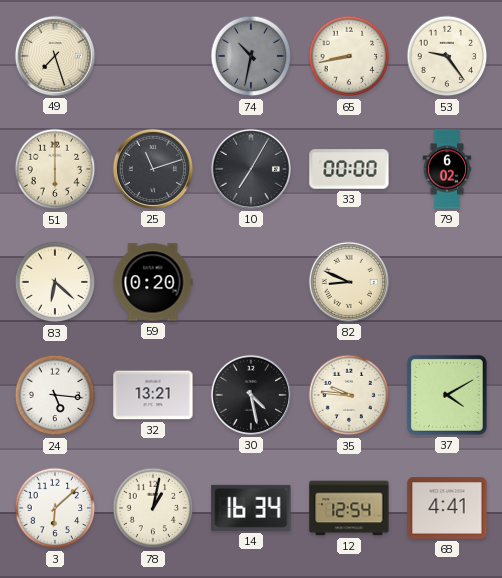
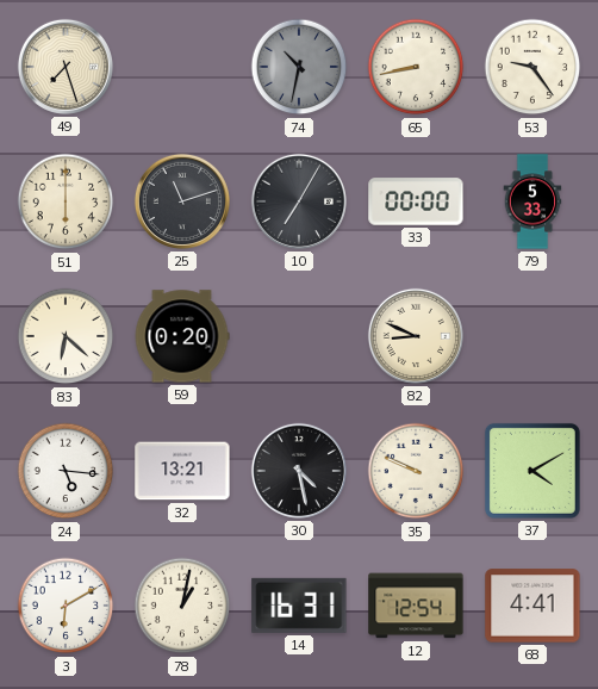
79: 6:02 -> 5:33
35: 9:46 -> 9:49
3: 6:08 -> 6:10
14: 16:34 -> 16:31
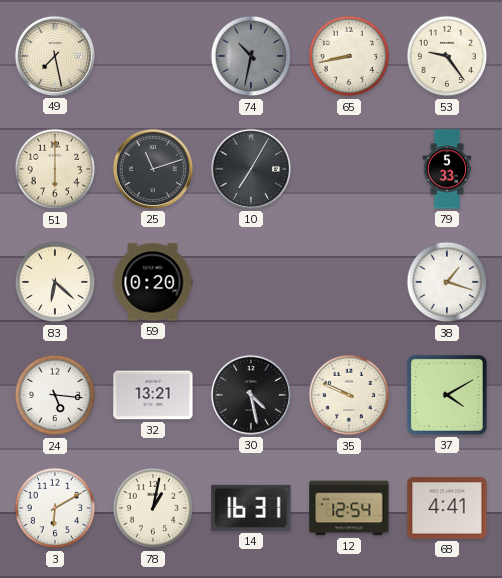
49: 7:27 -> 7:28
33: 00:00 -> none
82: 8:49 -> none
38: none -> 1:18
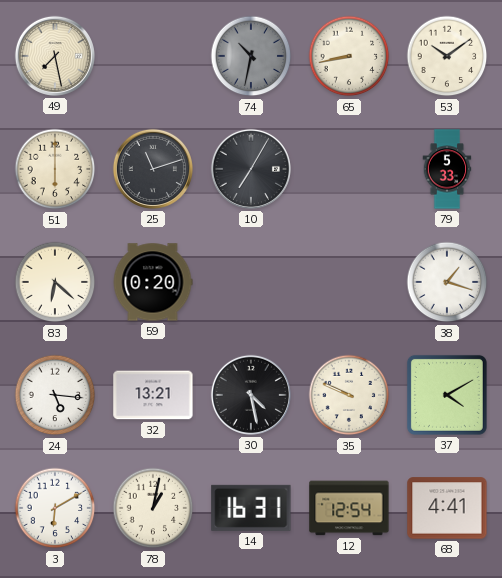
53: 9:24 -> 10:09
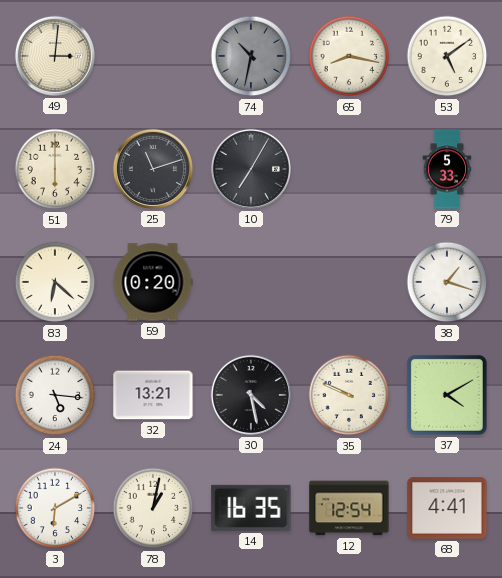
49: 7:28 -> 3:01
65: 8:43 -> 8:17
53: 10:09 -> 5:09
14: 16:31 -> 16:35
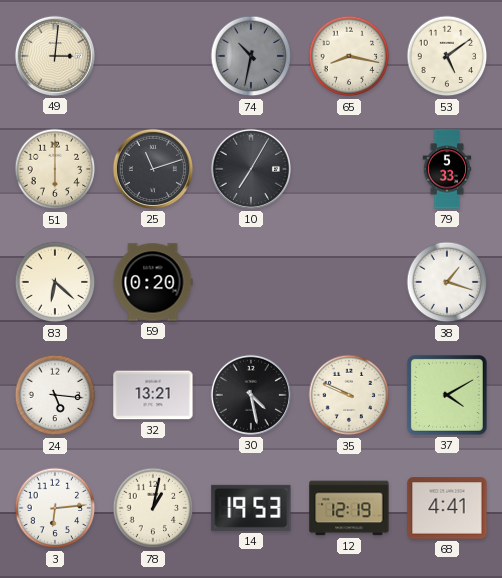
3: 6:10 -> 6:14
14: 16:35 -> 19:53
12: 12:54 -> 12:19
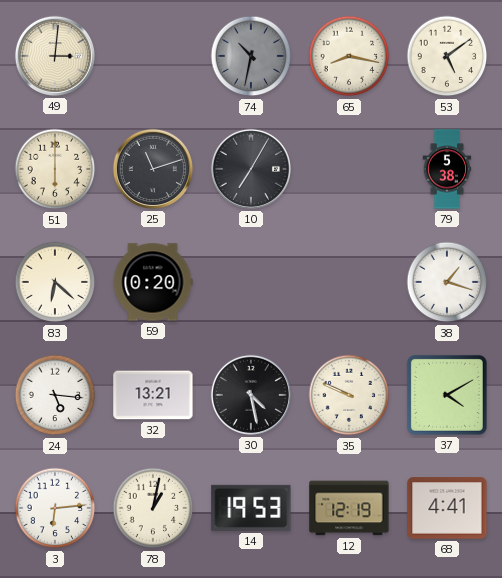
79: 5:33 -> 5:38
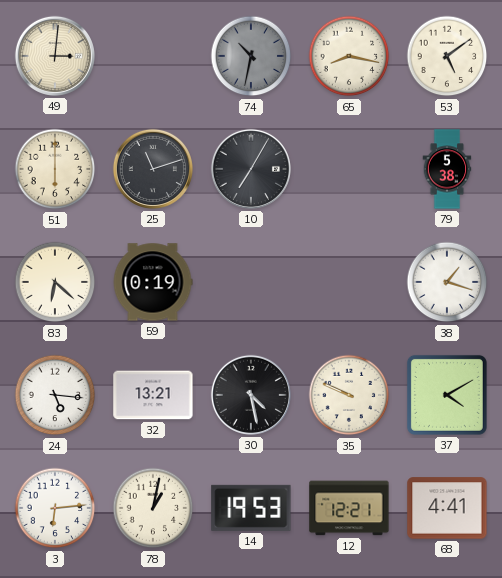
59: 0:20 -> 0:19
12: 12:19 -> 12:21
